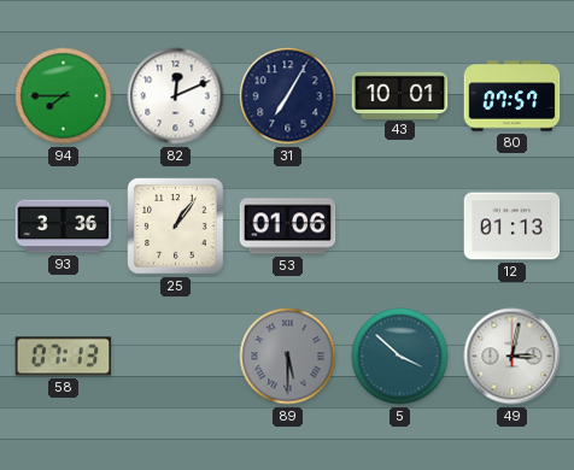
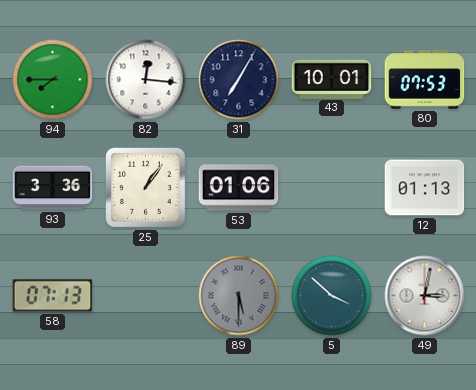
82: 12:11 -> 12:16
80: 07:57 -> 07:53
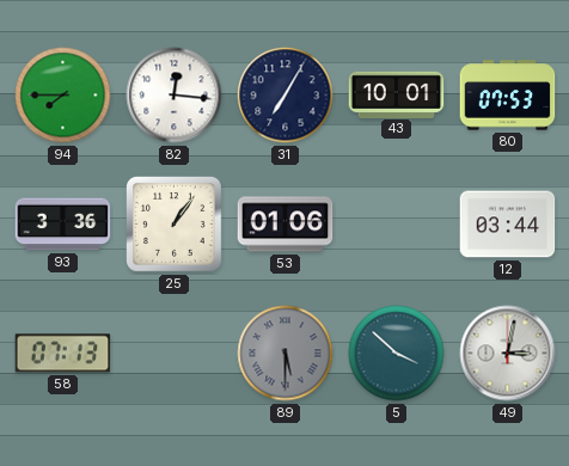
12: 01:13 -> 03:44
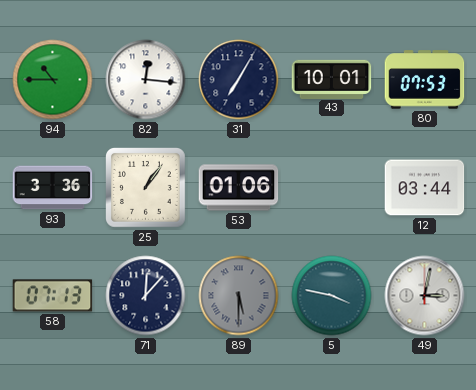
94: 7:45 -> 10:45
71: none -> 12:07
5: 3:52 -> 3:47
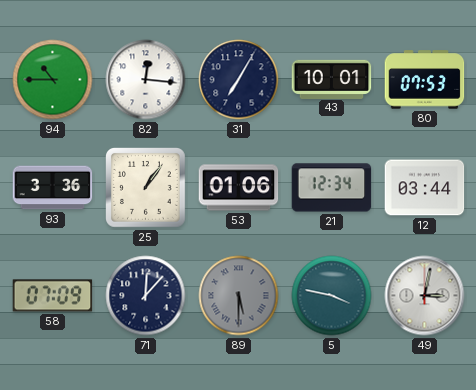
21: none -> 12:34
58: 07:13 -> 07:09
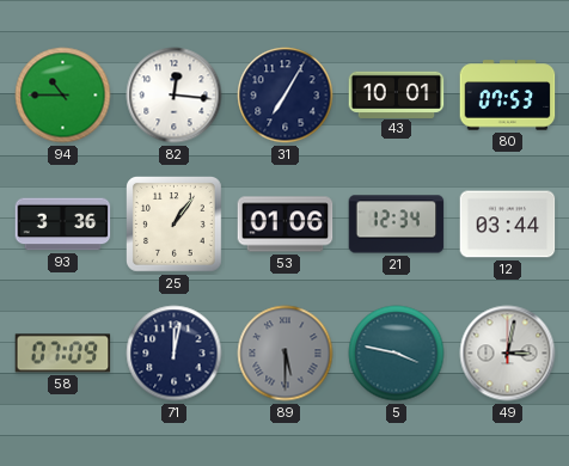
71: 12:07 -> 12:02
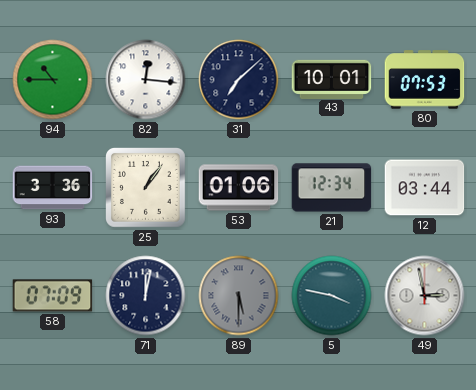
31: 7:05 -> 7:08
49: 3:02 -> 2:58
